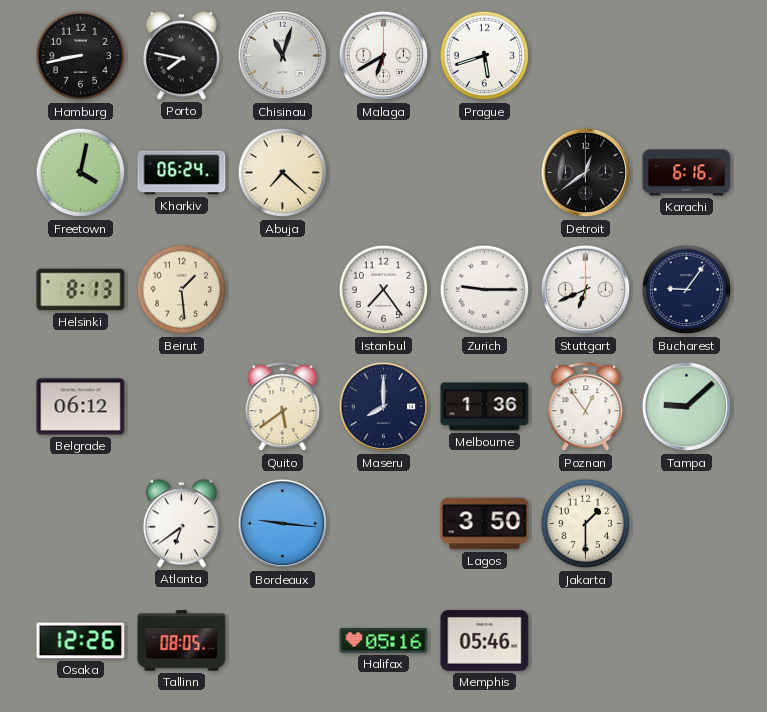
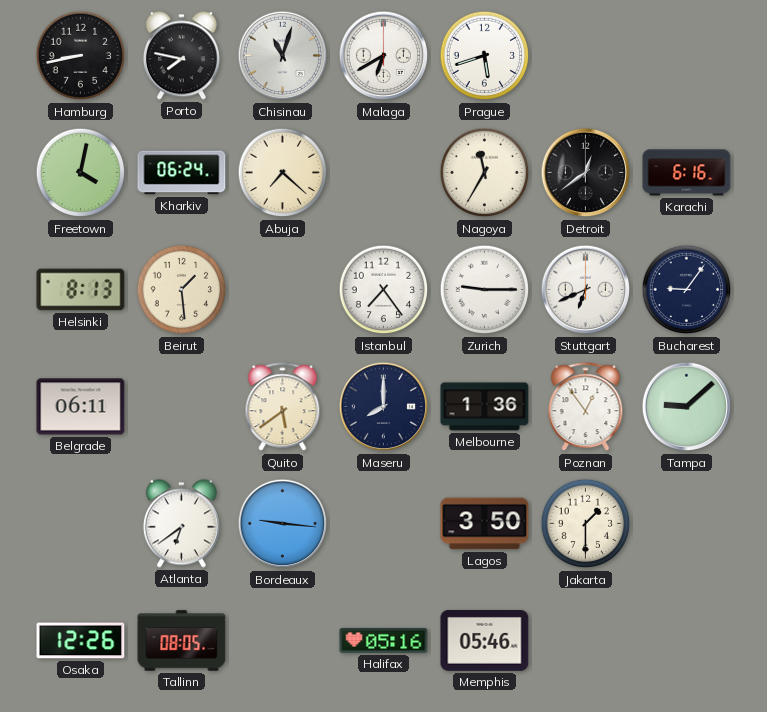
Nagoya: none -> 11:35
Belgrade: 06:12 -> 06:11
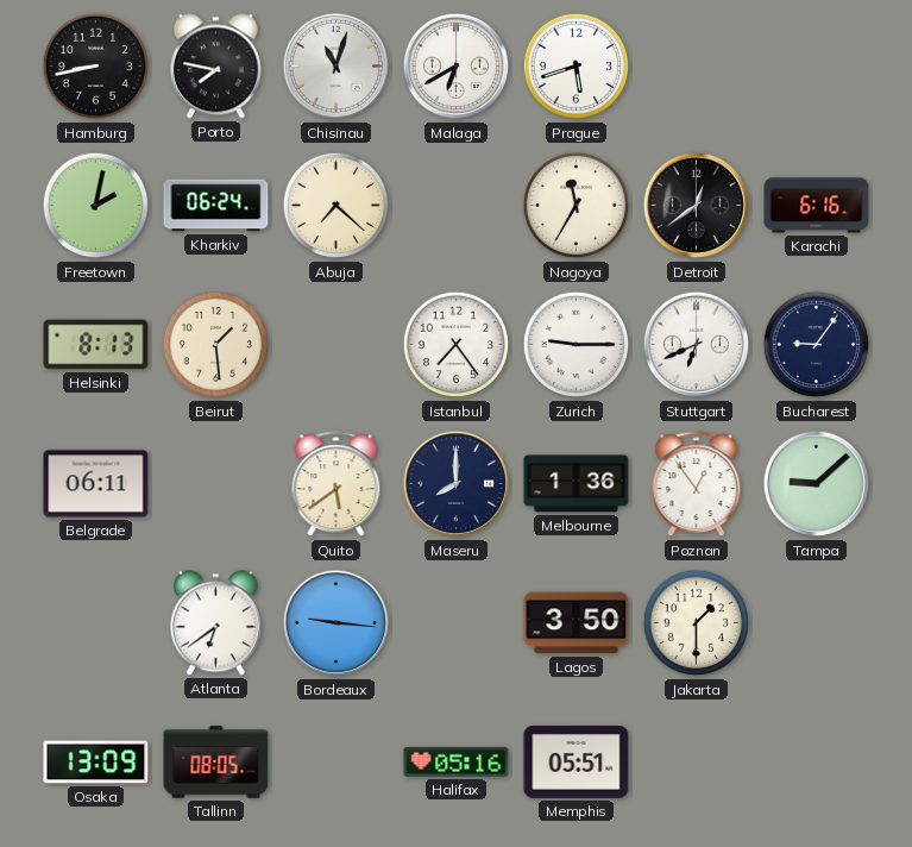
Freetown: 4:02 -> 2:02
Osaka: 12:26 -> 13:09
Memphis: 05:46 -> 05:51
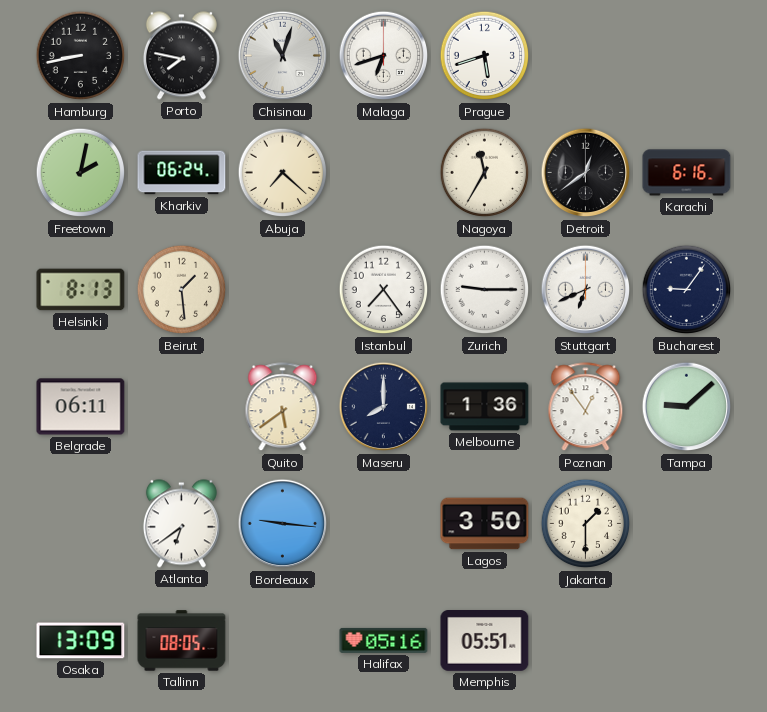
Malaga: 6:40 -> 6:42
